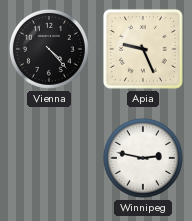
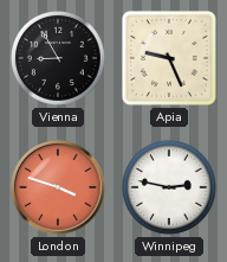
Vienna: 4:23 -> 8:55
London: none -> 3:48
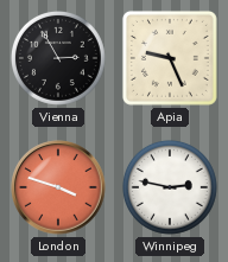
Vienna: 8:55 -> 2:55
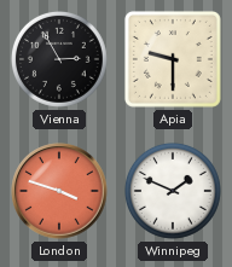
Apia: 9:26 -> 9:30
Winnipeg: 2:47 -> 1:49
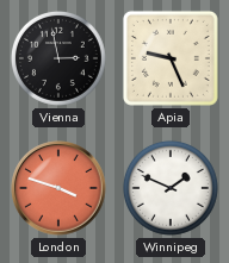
Vienna: 2:55 -> 2:58
Apia: 9:30 -> 9:26
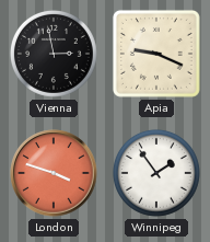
Apia: 9:26 -> 9:19
Winnipeg: 1:49 -> 1:54
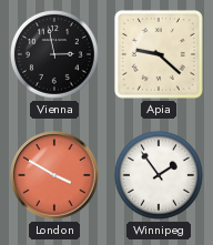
Apia: 9:19 -> 9:22
London: 3:48 -> 3:50
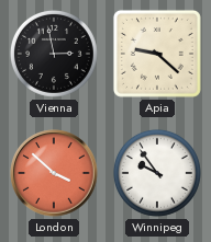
London: 3:50 -> 3:52
Winnipeg: 1:54 -> 9:54
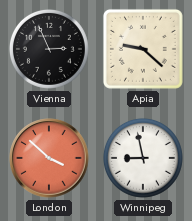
Vienna: 2:58 -> 2:56
Winnipeg: 9:54 -> 8:58
